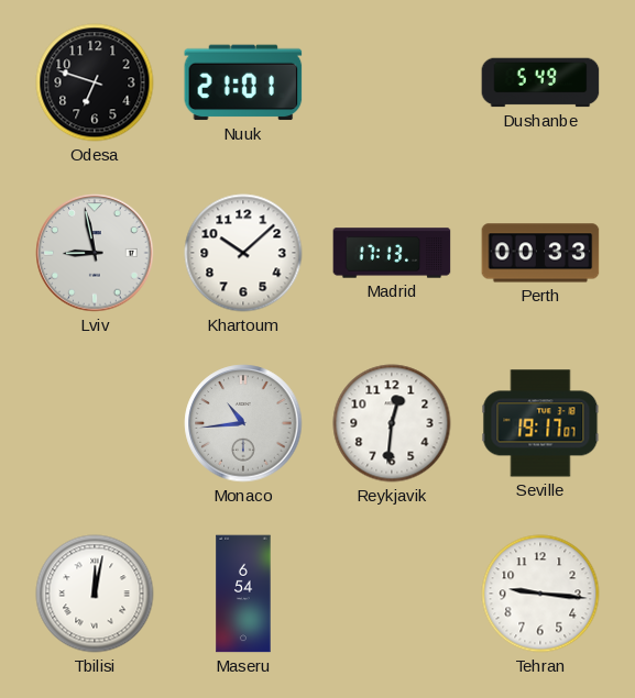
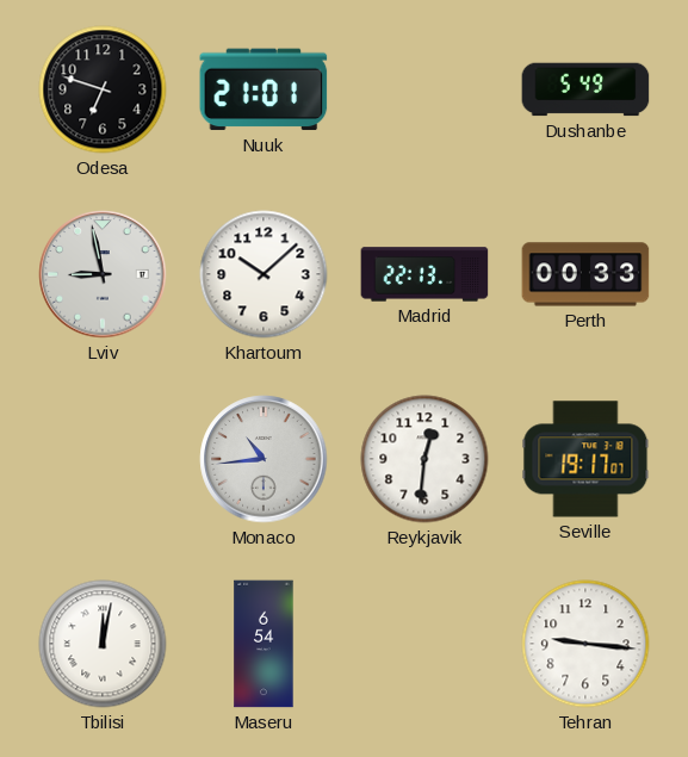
Madrid: 17:13 -> 22:13
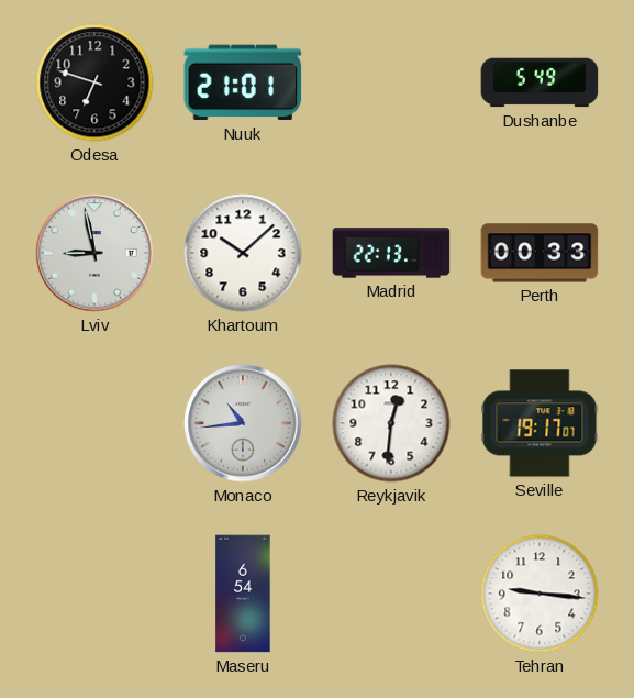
Tbilisi: 12:02 -> none
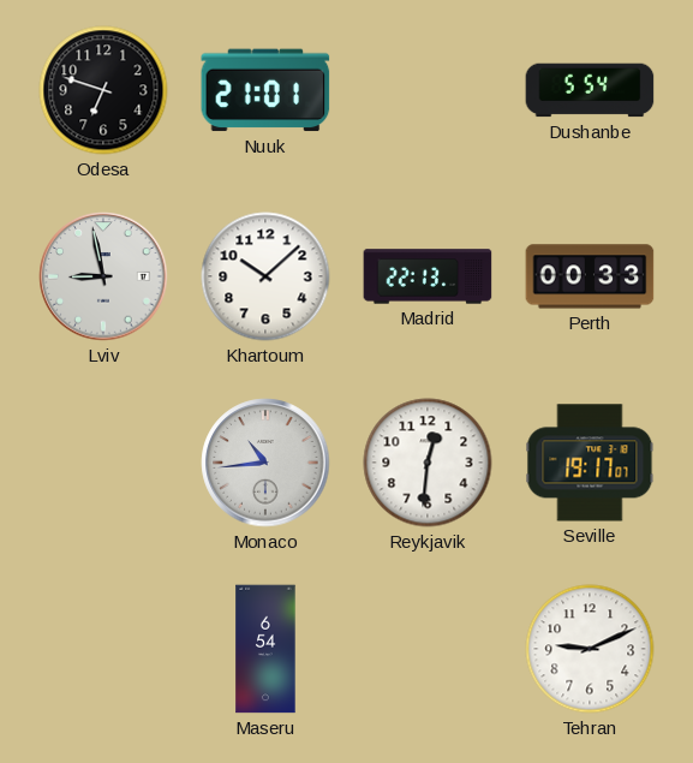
Dushanbe: 5:49 -> 5:54
Tehran: 9:16 -> 9:11
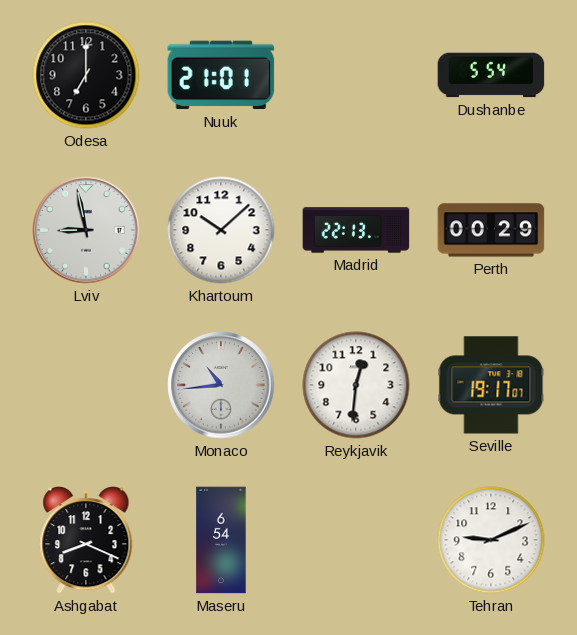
Odesa: 6:48 -> 7:00
Perth: 00:33 -> 00:29
Ashgabat: none -> 8:19
